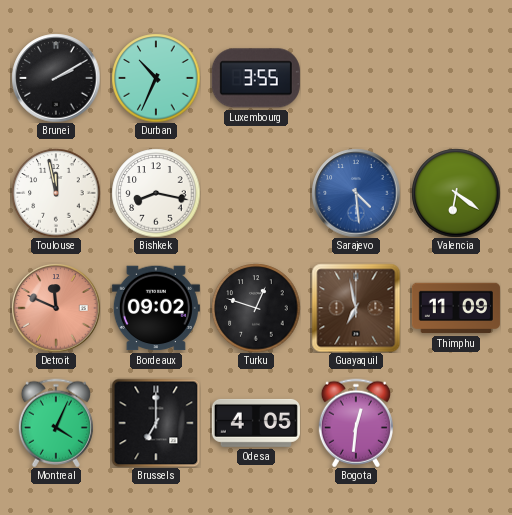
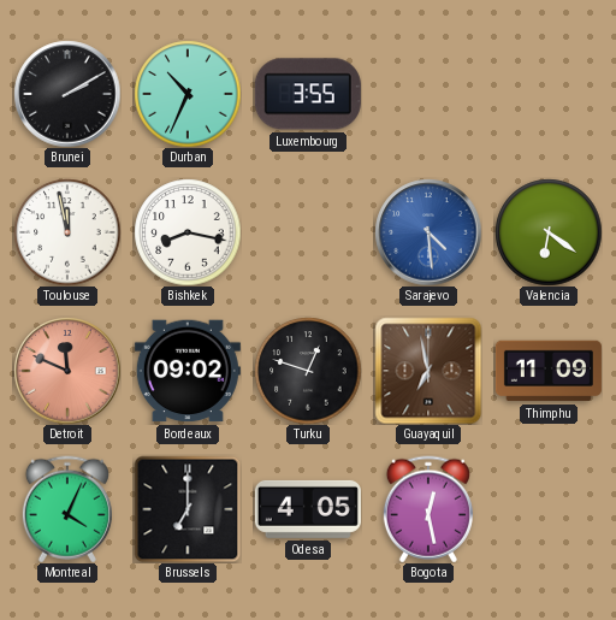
Bogota: 12:31 -> 12:28
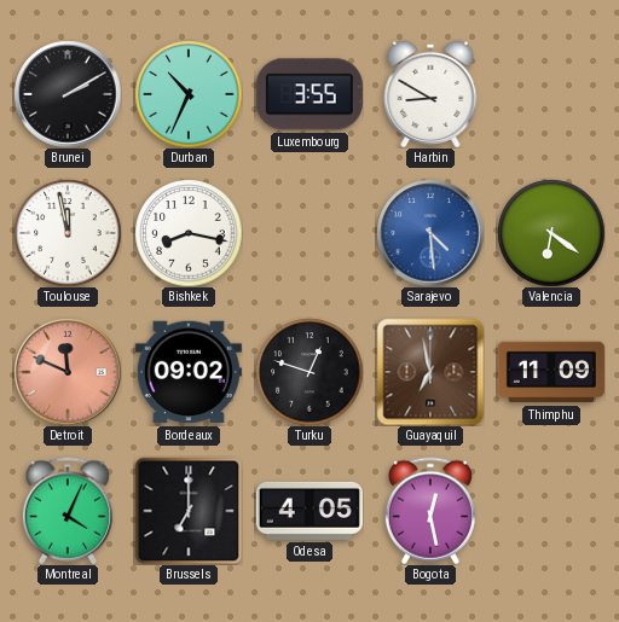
Harbin: none -> 8:50
